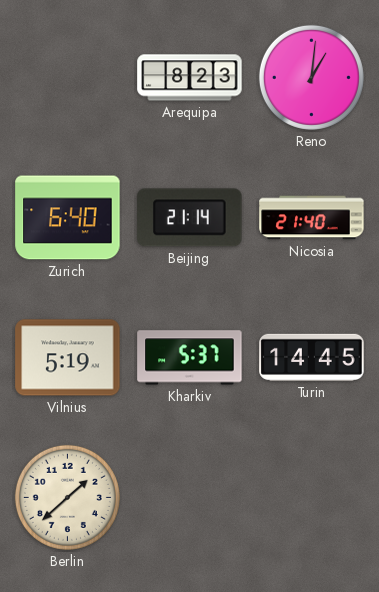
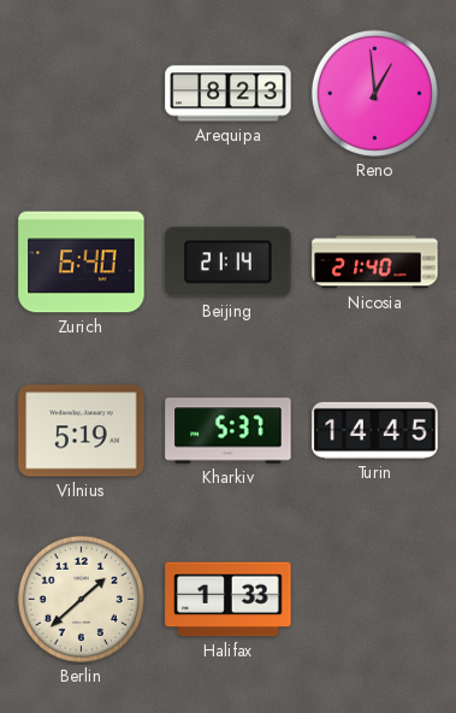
Reno: 1:01 -> 12:59
Halifax: none -> 1:33
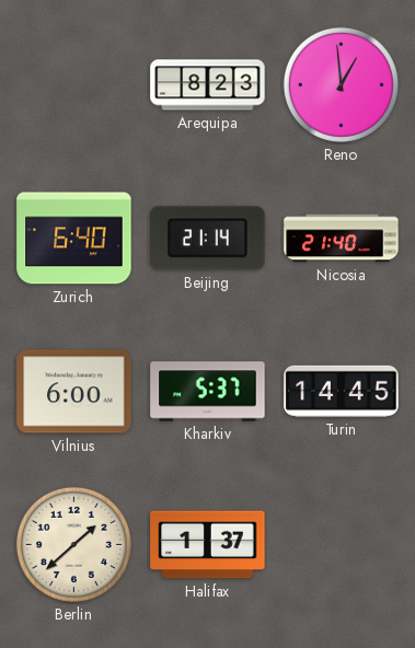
Vilnius: 5:19 -> 6:00
Halifax: 1:33 -> 1:37
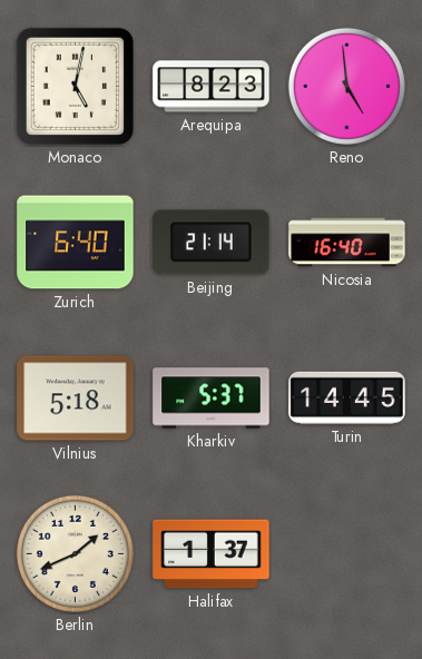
Monaco: none -> 5:02
Reno: 12:59 -> 4:59
Nicosia: 21:40 -> 16:40
Vilnius: 6:00 -> 5:18
Berlin: 1:38 -> 1:41
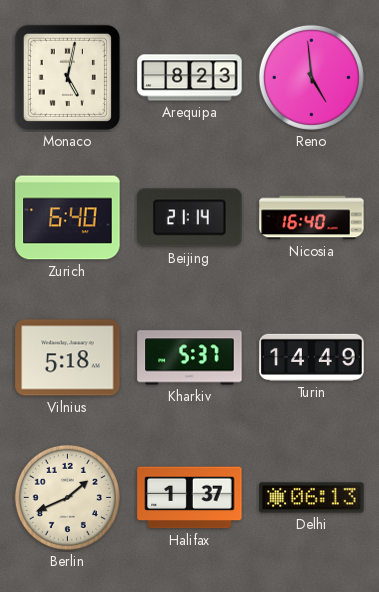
Turin: 14:45 -> 14:49
Delhi: none -> 06:13
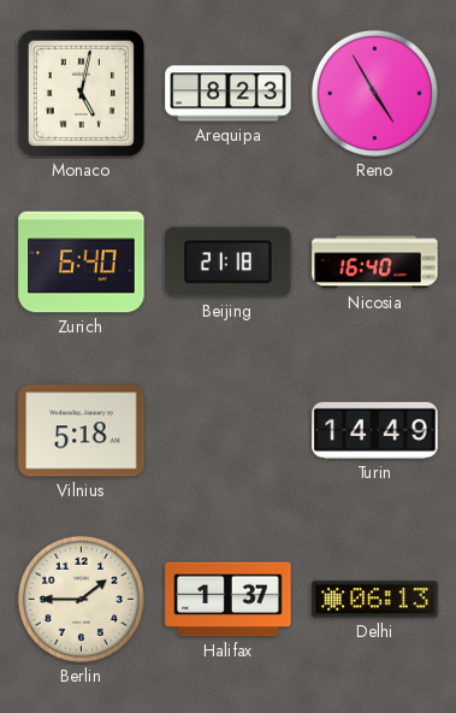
Reno: 4:59 -> 4:55
Beijing: 21:14 -> 21:18
Kharkiv: 5:37 -> none
Berlin: 1:41 -> 1:45
